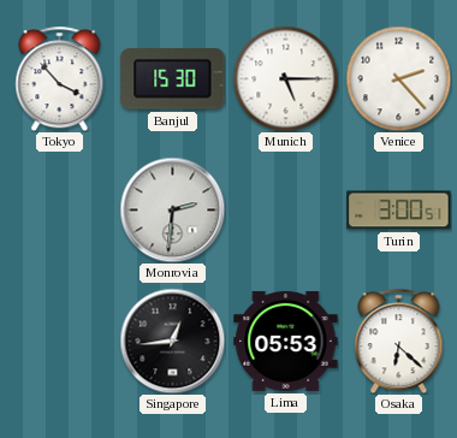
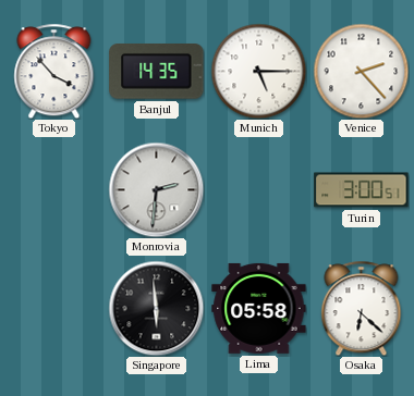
Banjul: 15:30 -> 14:35
Singapore: 12:44 -> 5:59
Lima: 05:53 -> 05:58
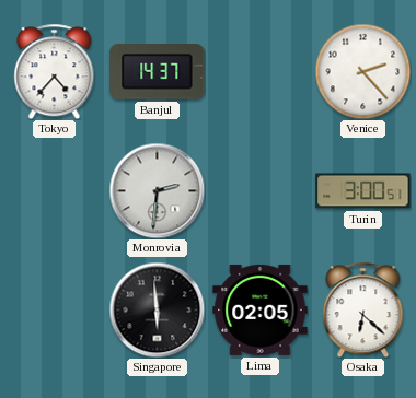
Tokyo: 3:53 -> 4:37
Banjul: 14:35 -> 14:37
Munich: 5:15 -> none
Lima: 05:58 -> 02:05
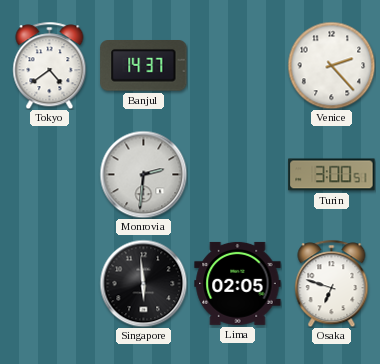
Tokyo: 4:37 -> 4:39
Osaka: 6:22 -> 6:48
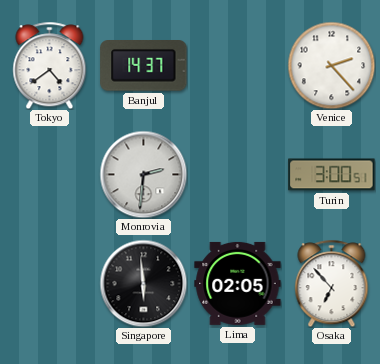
Osaka: 6:48 -> 6:53
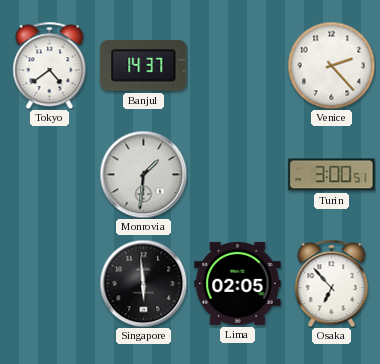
Monrovia: 2:31 -> 1:31
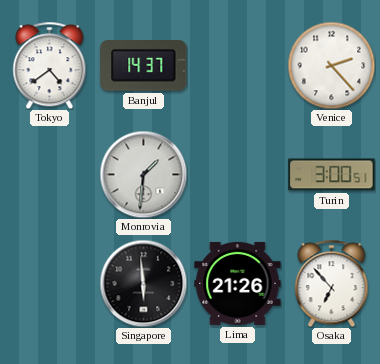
Lima: 02:05 -> 21:26
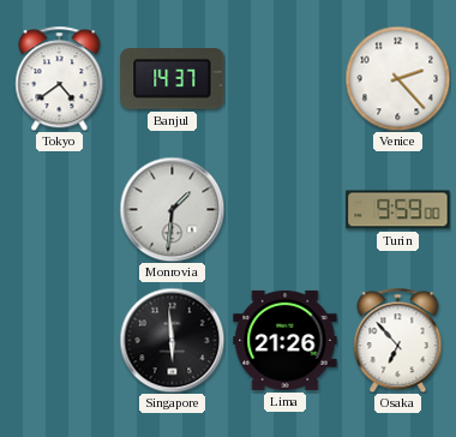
Turin: 3:00 -> 9:59
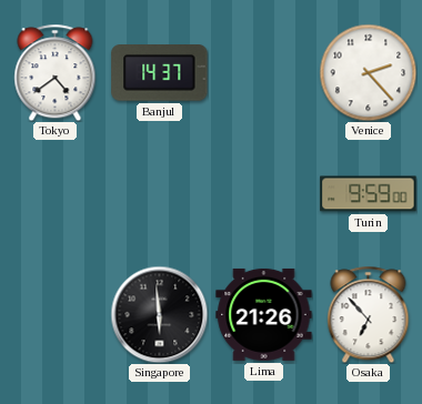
Monrovia: 1:31 -> none
